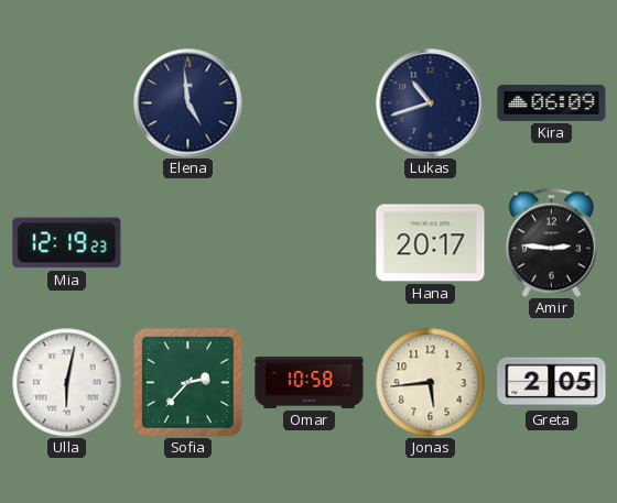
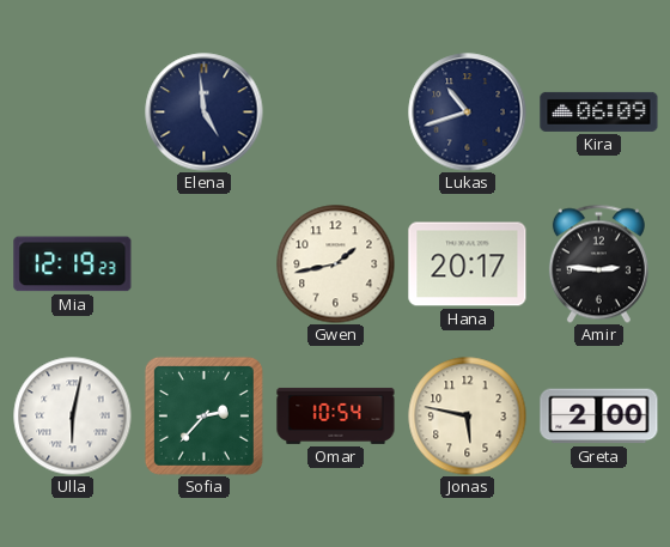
Gwen: none -> 1:43
Omar: 10:58 -> 10:54
Jonas: 5:44 -> 5:47
Greta: 2:05 -> 2:00
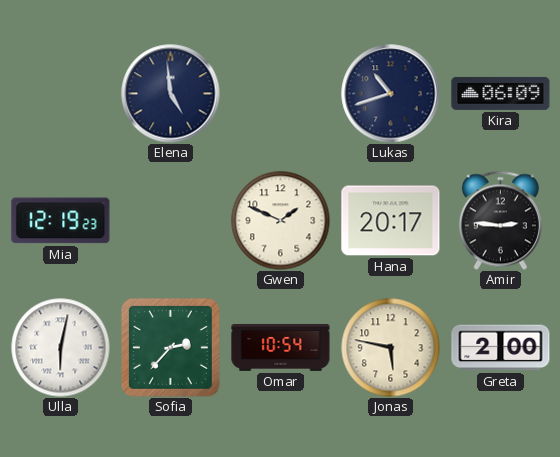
Gwen: 1:43 -> 1:49
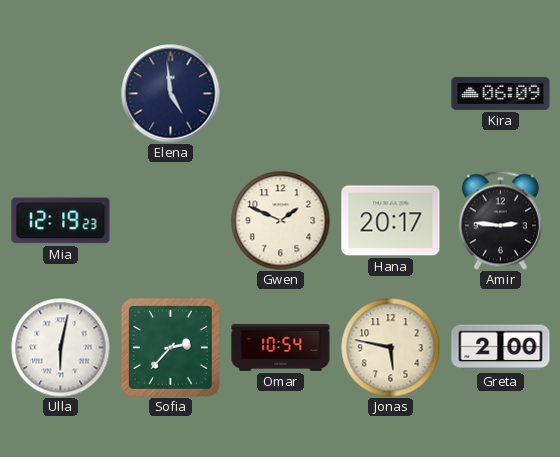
Lukas: 10:42 -> none
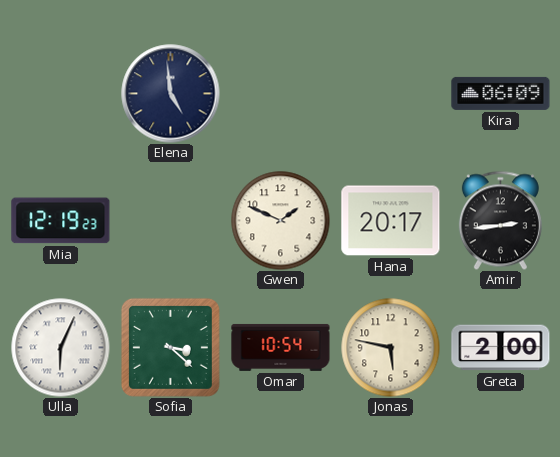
Amir: 2:46 -> 2:44
Ulla: 6:02 -> 6:04
Sofia: 2:37 -> 3:22
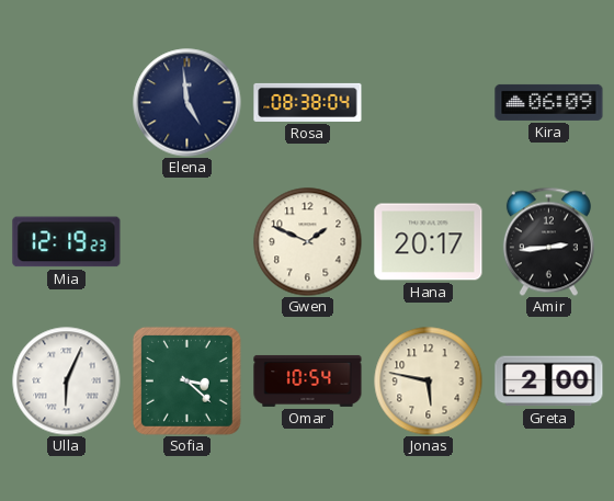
Rosa: none -> 08:38
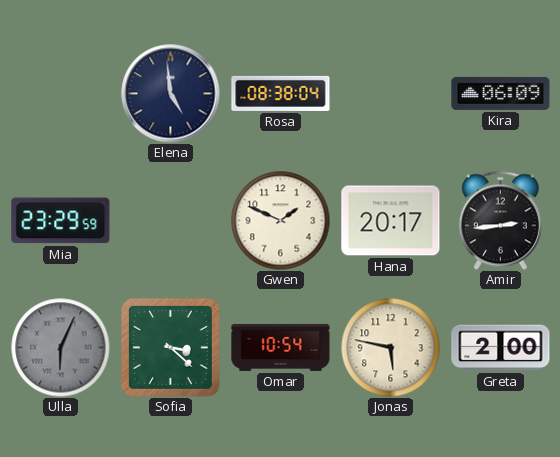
Mia: 12:19 -> 23:29
Ulla dial: white -> grey
